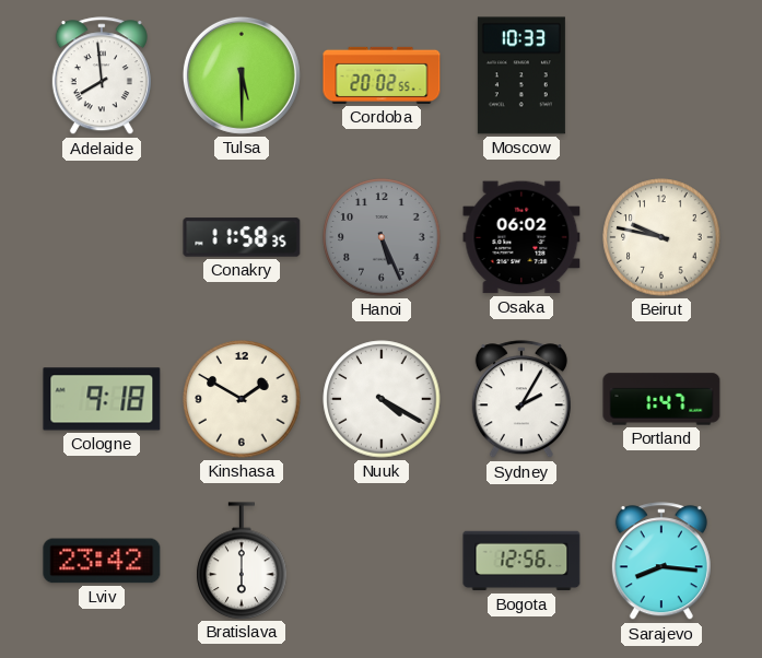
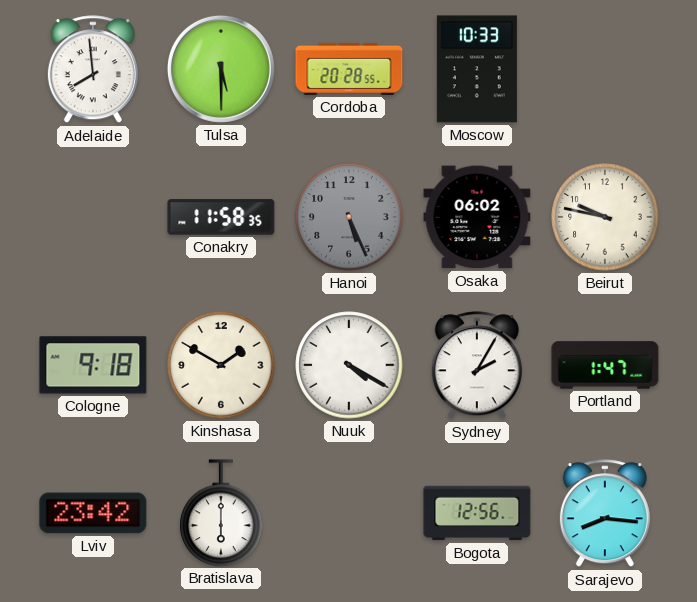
Cordoba: 20:02 -> 20:28
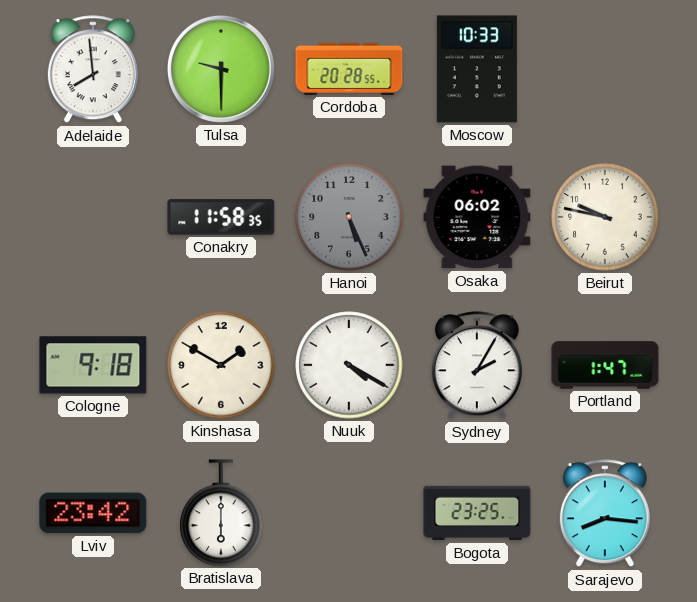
Tulsa: 5:30 -> 9:30
Bogota: 12:56 -> 23:25
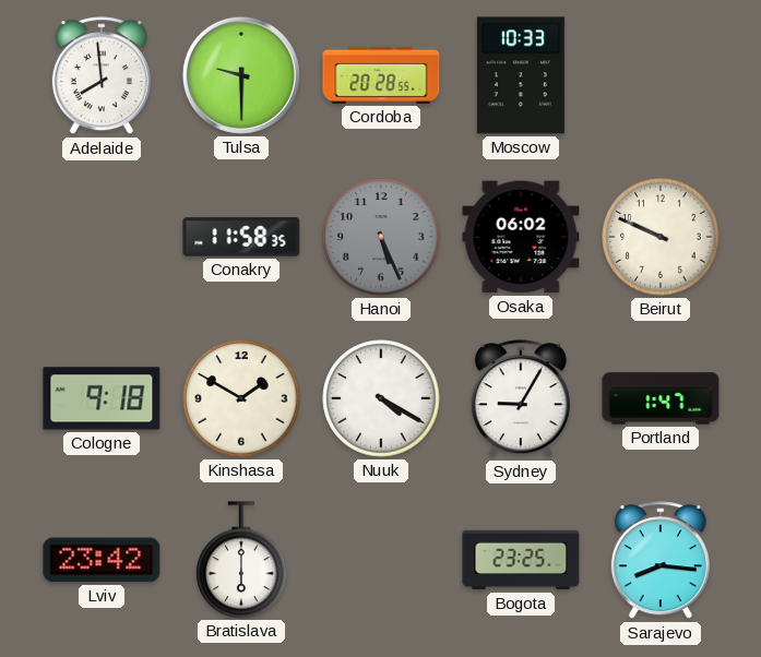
Beirut: 9:47 -> 9:49
Sydney: 2:05 -> 9:05
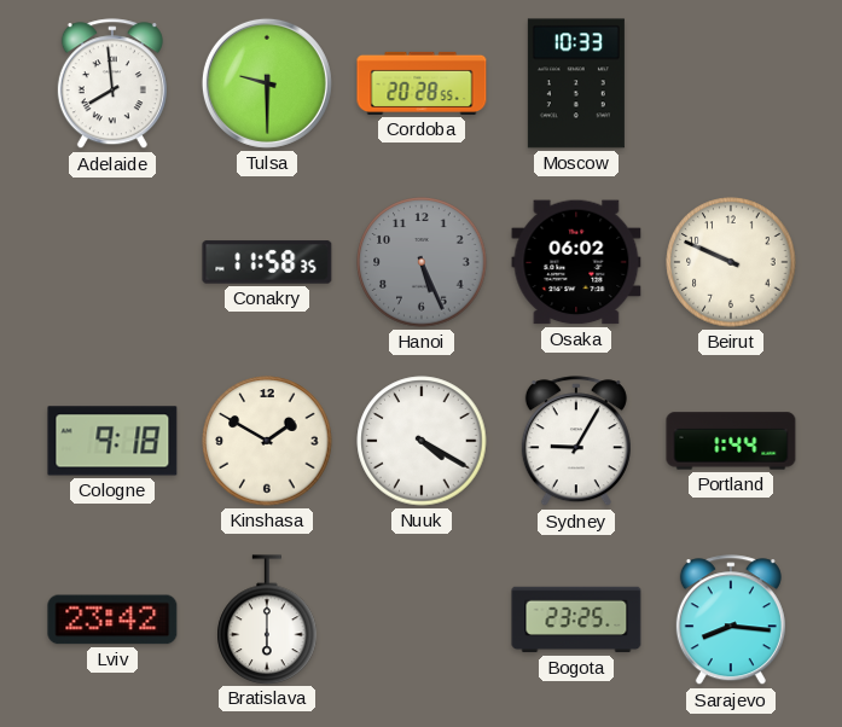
Portland: 1:47 -> 1:44
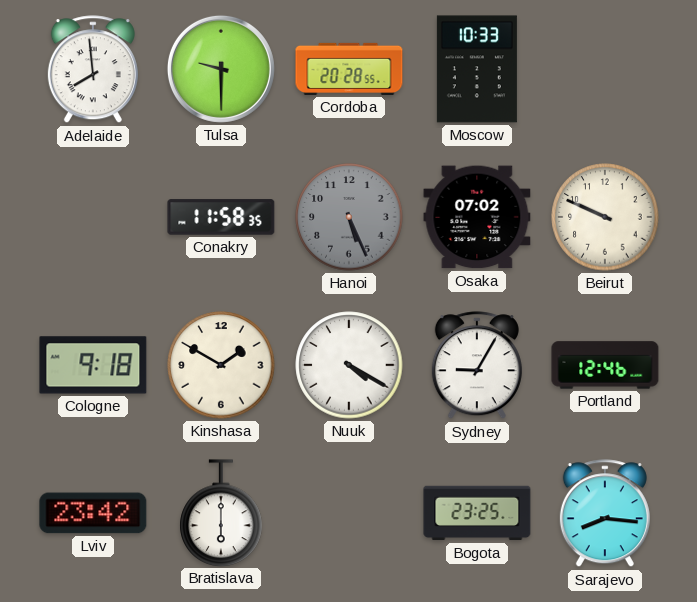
Osaka: 06:02 -> 07:02
Portland: 1:44 -> 12:46
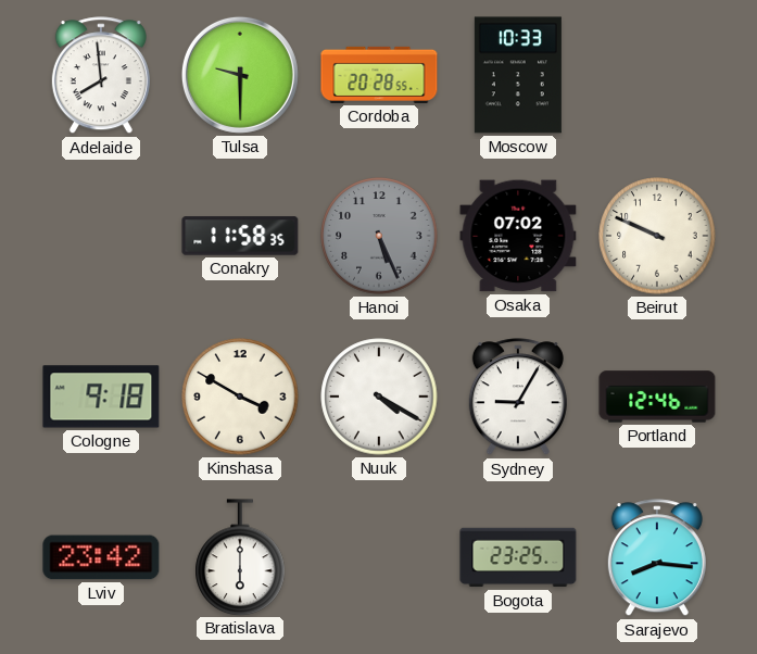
Kinshasa: 1:50 -> 3:50
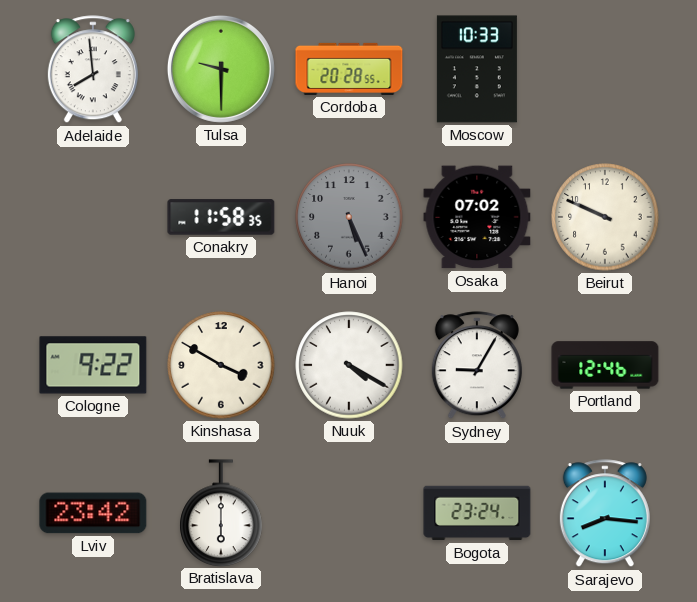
Cologne: 9:18 -> 9:22
Bogota: 23:25 -> 23:24
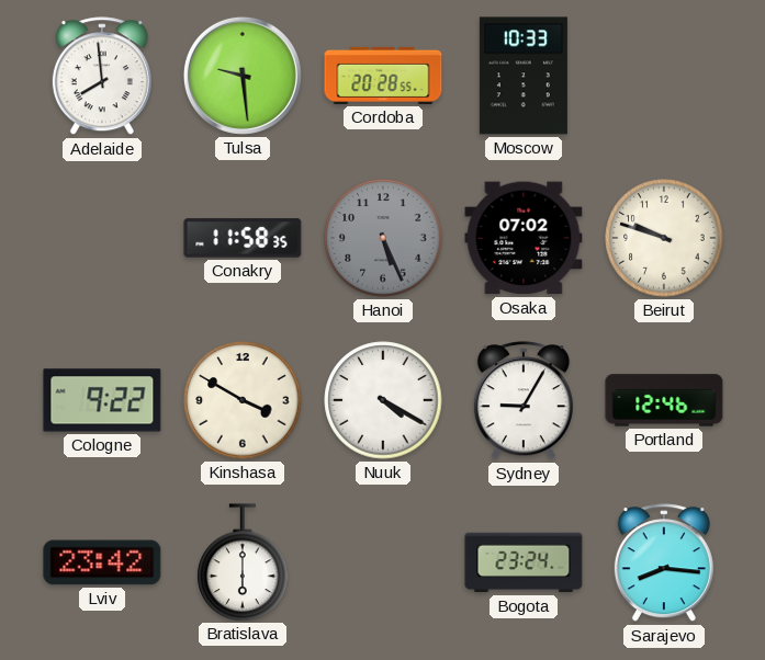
Tulsa: 9:30 -> 9:29
Beirut: 9:49 -> 9:48
